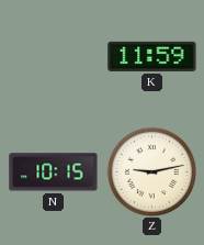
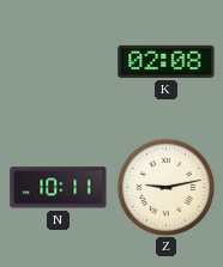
K: 11:59 -> 02:08
N: 10:15 -> 10:11
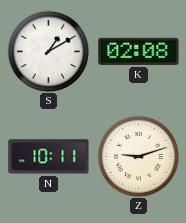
S: none -> 1:10
Z: 9:13 -> 9:12
